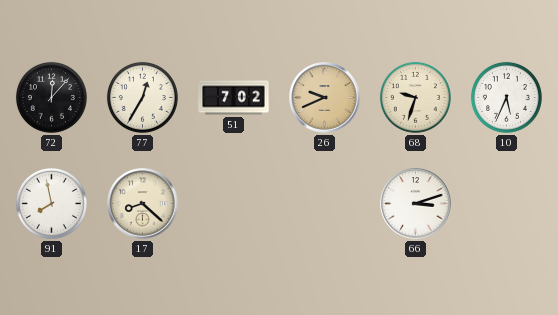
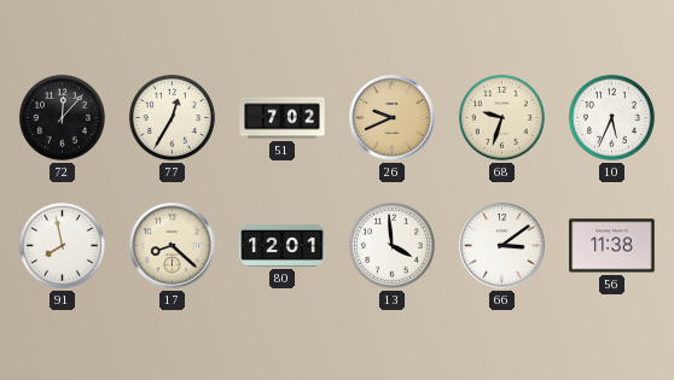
80: none -> 12:01
13: none -> 3:59
66: 3:12 -> 3:09
56: none -> 11:38
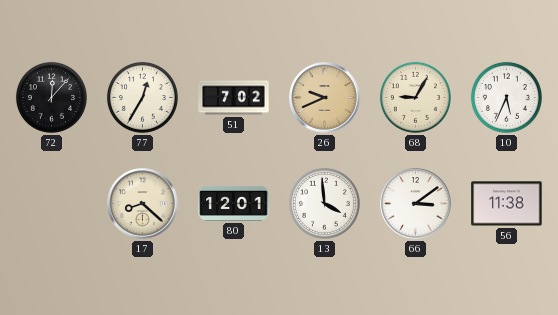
68: 9:33 -> 9:05
91: 7:58 -> none
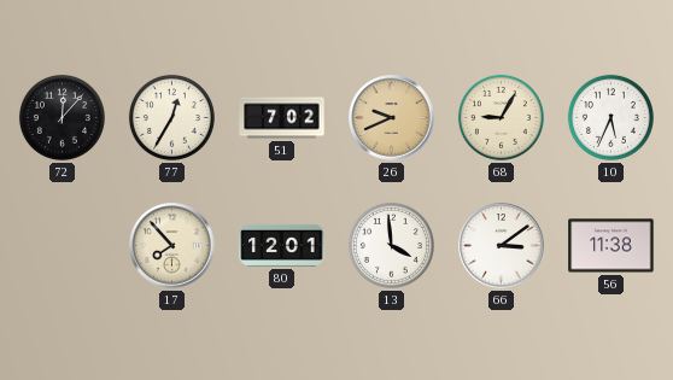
17: 8:22 -> 7:53
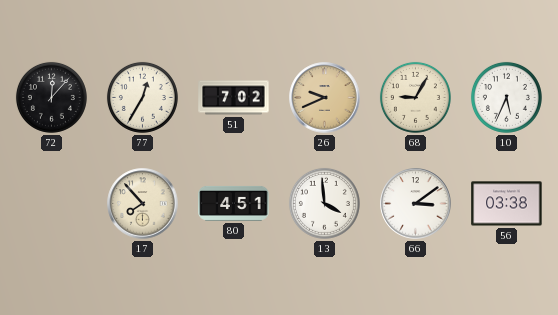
80: 12:01 -> 4:51
56: 11:38 -> 03:38
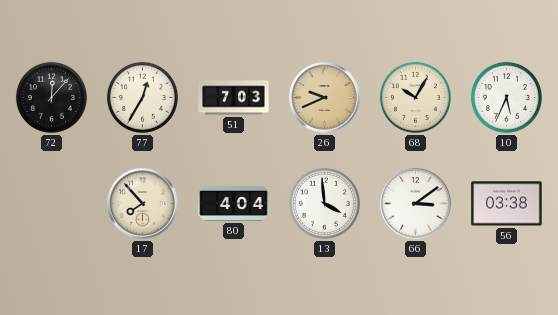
51: 7:02 -> 7:03
68: 9:05 -> 10:05
80: 4:51 -> 4:04
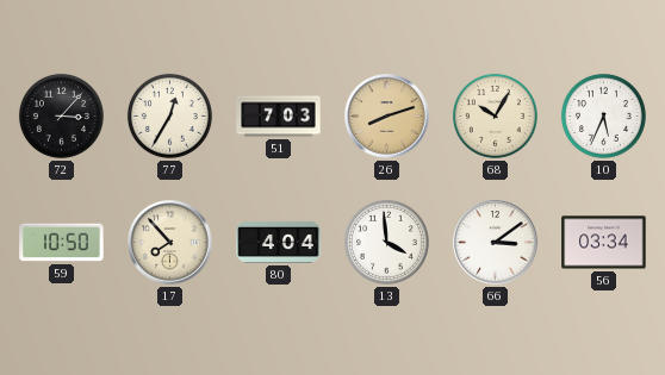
72: 12:07 -> 3:07
26: 9:41 -> 8:12
59: none -> 10:50
56: 03:38 -> 03:34
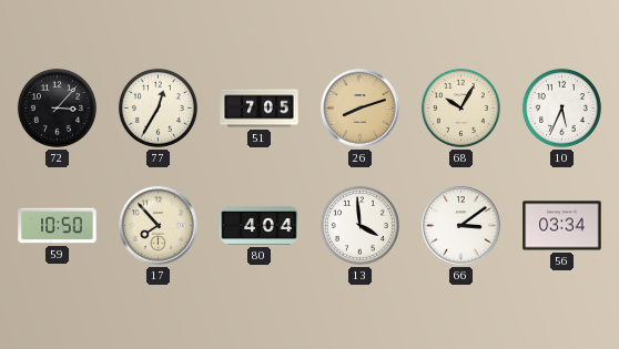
51: 7:03 -> 7:05
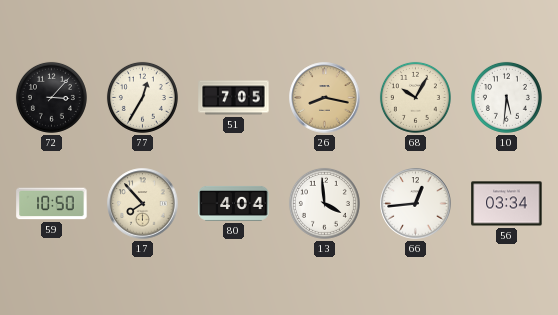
26: 8:12 -> 8:17
10: 5:34 -> 5:31
66: 3:09 -> 12:44
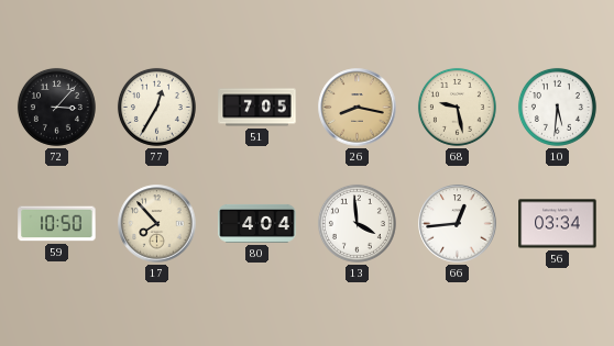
68: 10:05 -> 9:28
